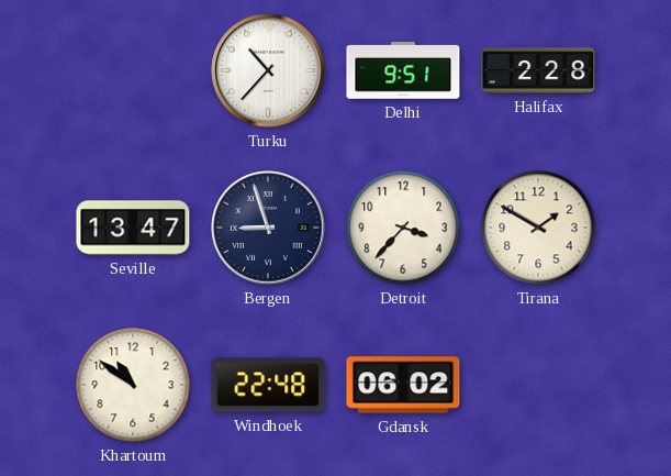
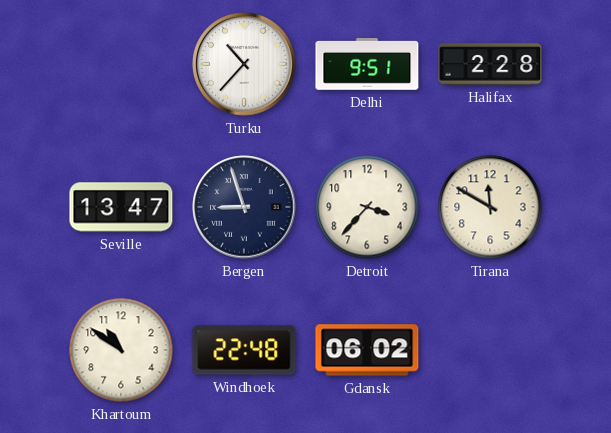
Tirana: 1:50 -> 11:50
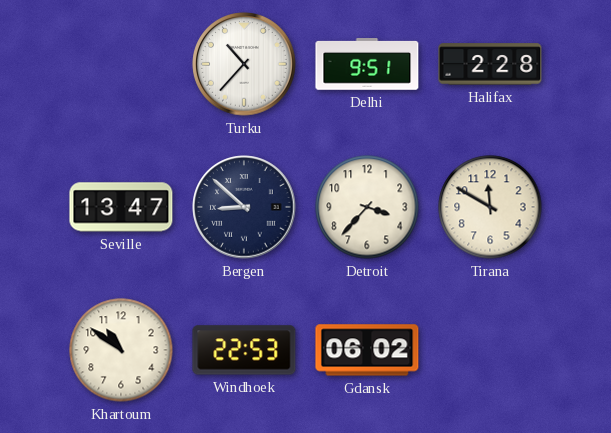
Bergen: 8:57 -> 8:52
Windhoek: 22:48 -> 22:53
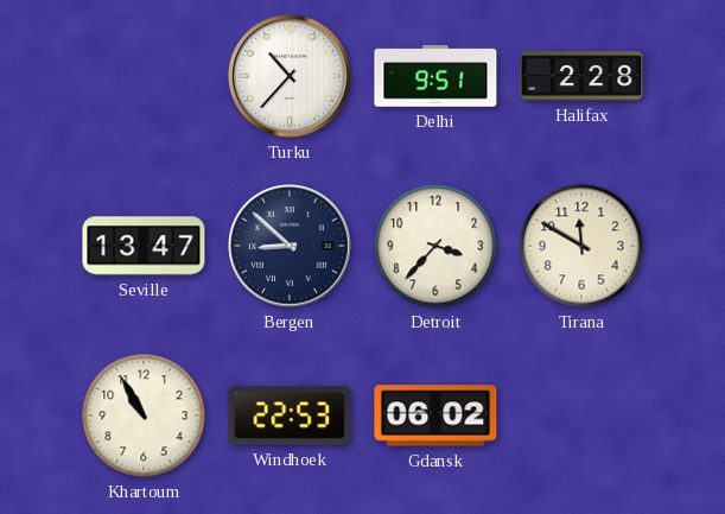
Khartoum: 10:51 -> 10:55
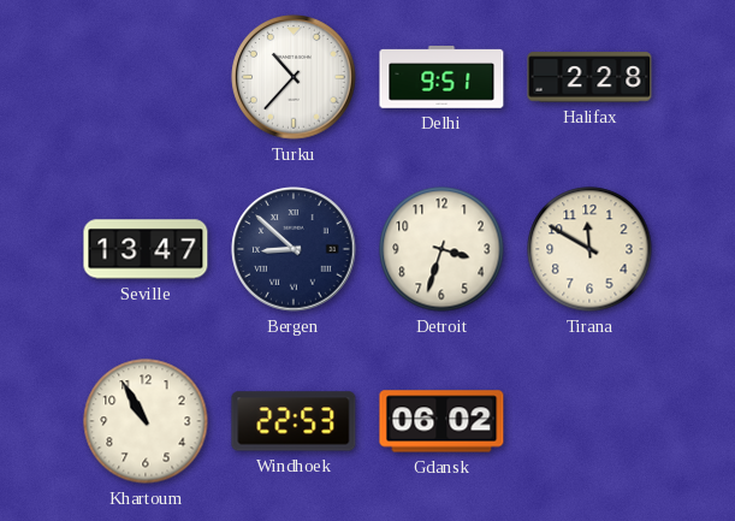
Detroit: 3:37 -> 3:33
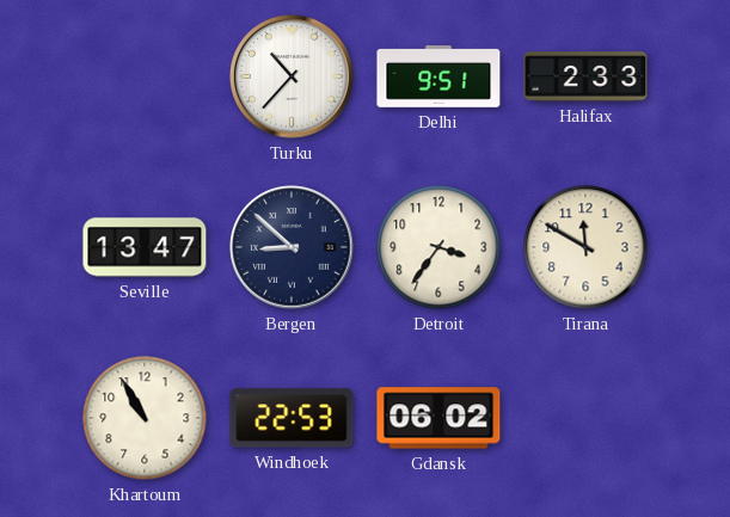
Halifax: 2:28 -> 2:33
Detroit: 3:33 -> 3:36
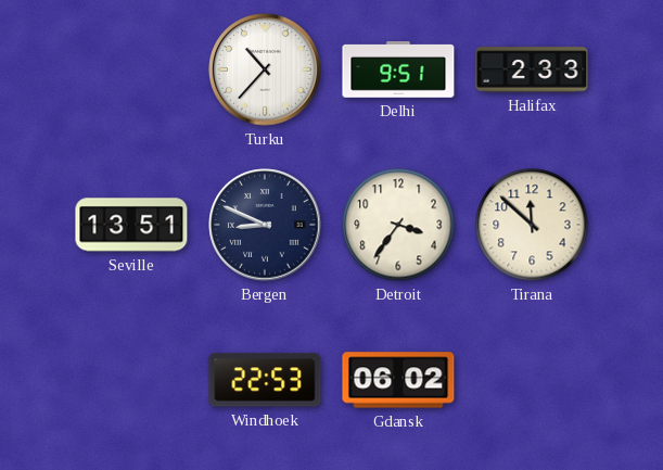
Seville: 13:47 -> 13:51
Bergen: 8:52 -> 8:49
Tirana: 11:50 -> 11:52
Khartoum: 10:55 -> none
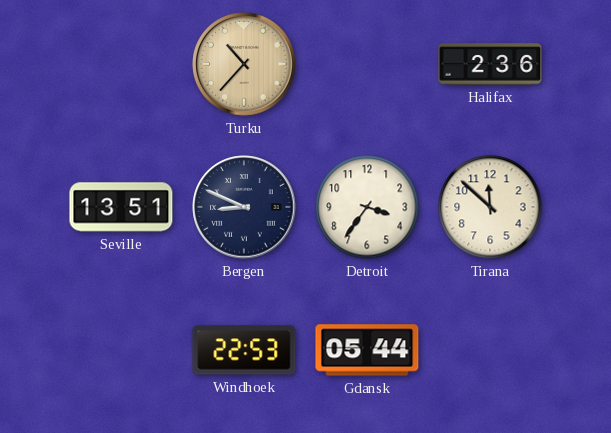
Turku dial: white -> champagne
Delhi: 9:51 -> none
Halifax: 2:33 -> 2:36
Gdansk: 06:02 -> 05:44
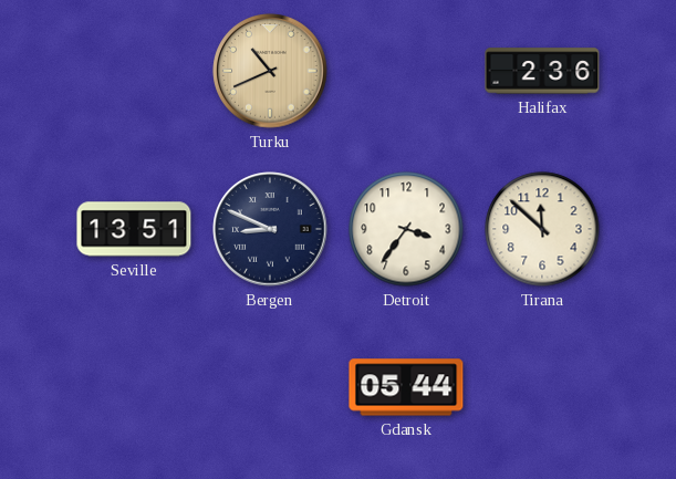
Turku: 10:37 -> 10:41
Windhoek: 22:53 -> none
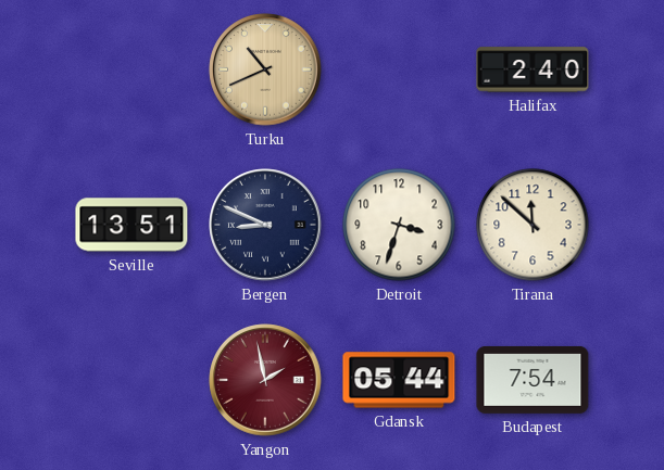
Halifax: 2:36 -> 2:40
Detroit: 3:36 -> 3:33
Yangon: none -> 1:58
Budapest: none -> 7:54
